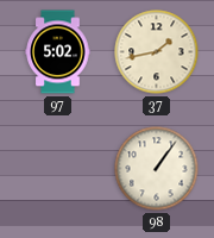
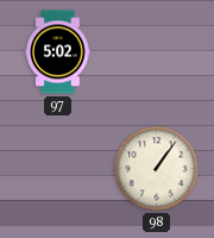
37: 1:43 -> none
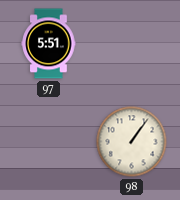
97: 5:02 -> 5:51
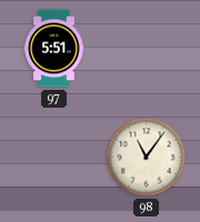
98: 1:06 -> 11:06
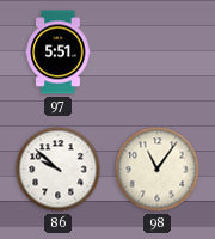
86: none -> 9:52
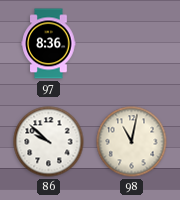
97: 5:51 -> 8:36
98: 11:06 -> 11:02
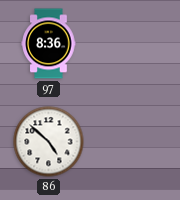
86: 9:52 -> 4:52
98: 11:02 -> none
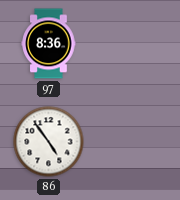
86: 4:52 -> 4:54
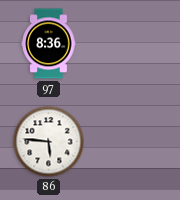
86: 4:54 -> 5:46
